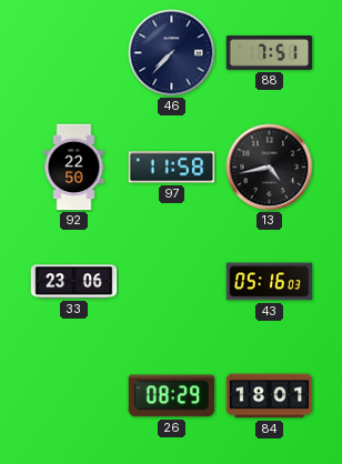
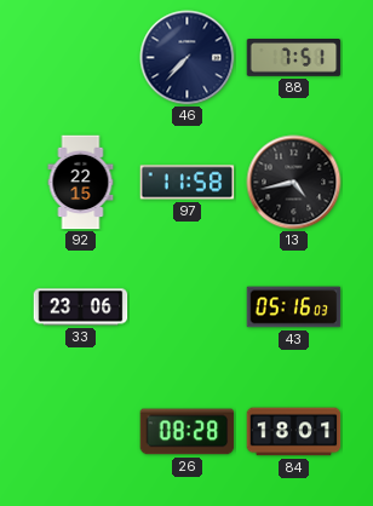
92: 22:50 -> 22:15
26: 08:29 -> 08:28
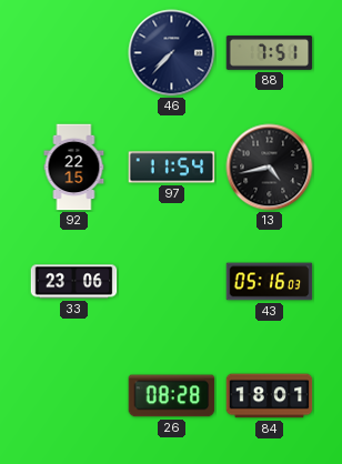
97: 11:58 -> 11:54
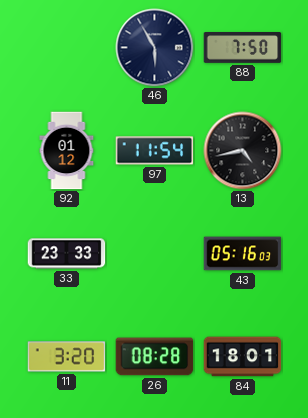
46: 7:37 -> 5:55
88: 7:51 -> 7:50
92: 22:15 -> 01:12
33: 23:06 -> 23:33
11: none -> 3:20
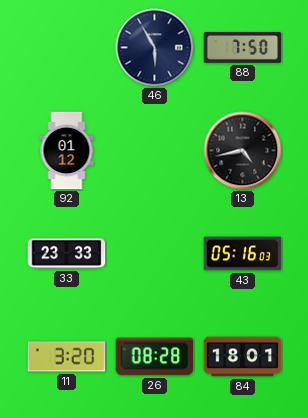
97: 11:54 -> none
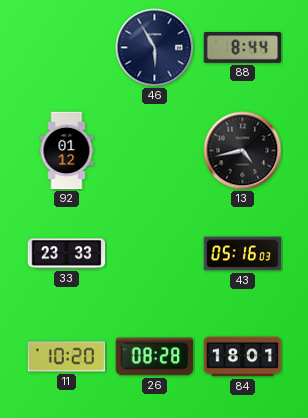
88: 7:50 -> 8:44
11: 3:20 -> 10:20
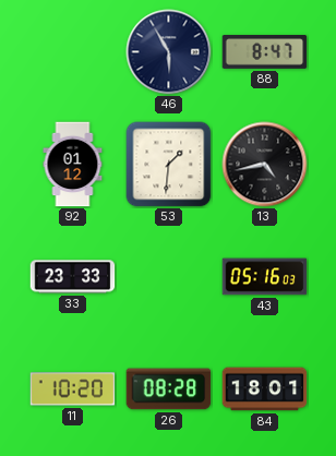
88: 8:44 -> 8:47
53: none -> 1:31
